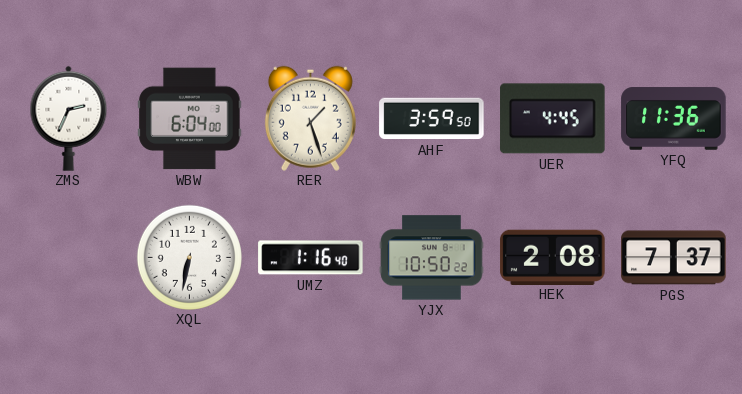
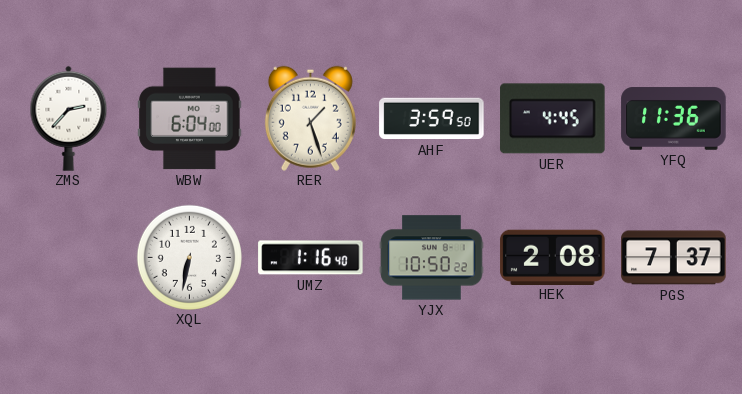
ZMS: 2:34 -> 2:37
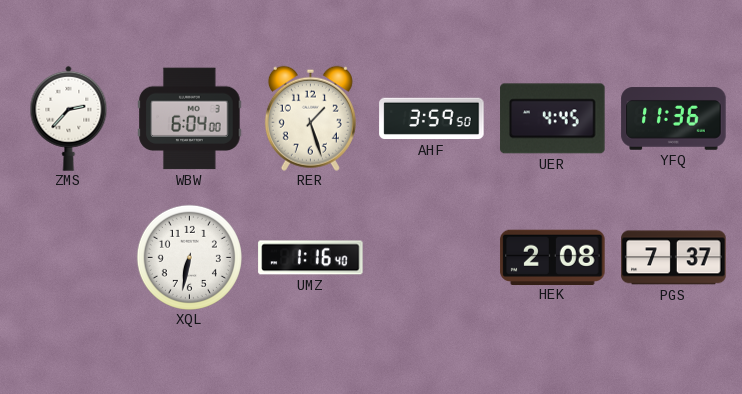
YJX: 10:50 -> none
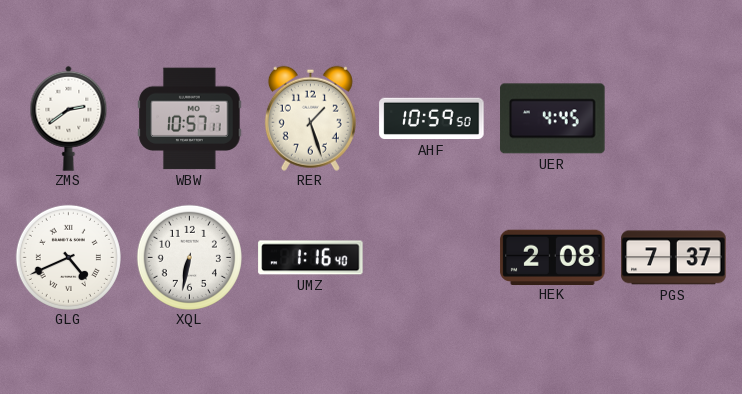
ZMS: 2:37 -> 2:39
WBW: 6:04 -> 10:57
AHF: 3:59 -> 10:59
YFQ: 11:36 -> none
GLG: none -> 4:41
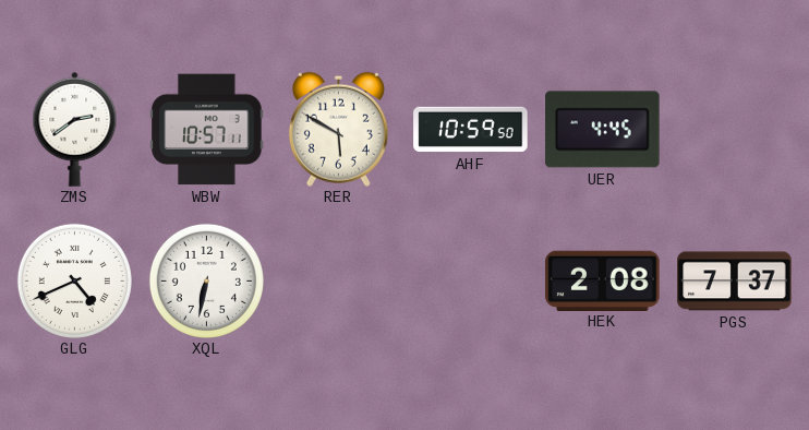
RER: 1:27 -> 5:50
UMZ: 1:16 -> none
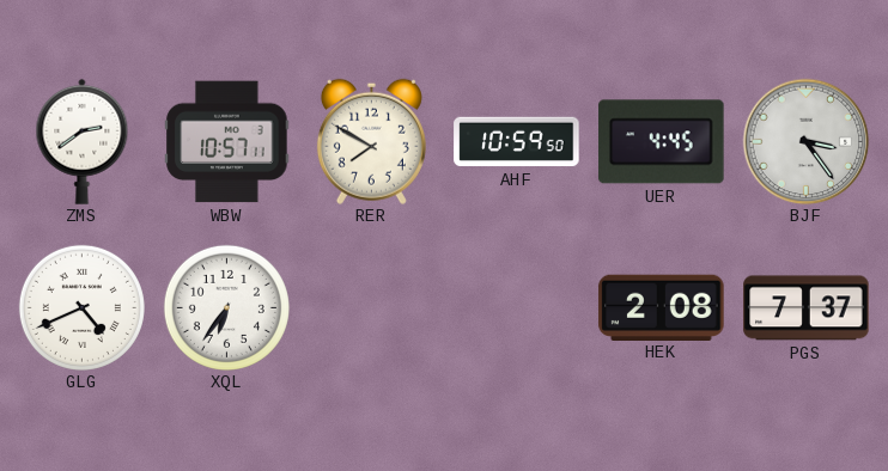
RER: 5:50 -> 7:50
BJF: none -> 3:24
XQL: 6:32 -> 6:36
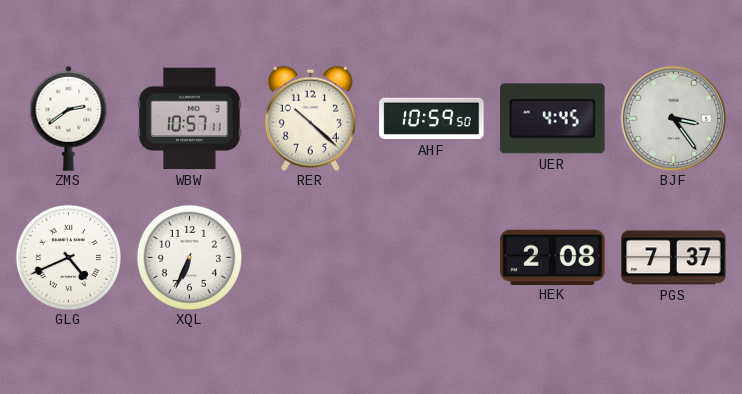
RER: 7:50 -> 10:22
XQL: 6:36 -> 6:34
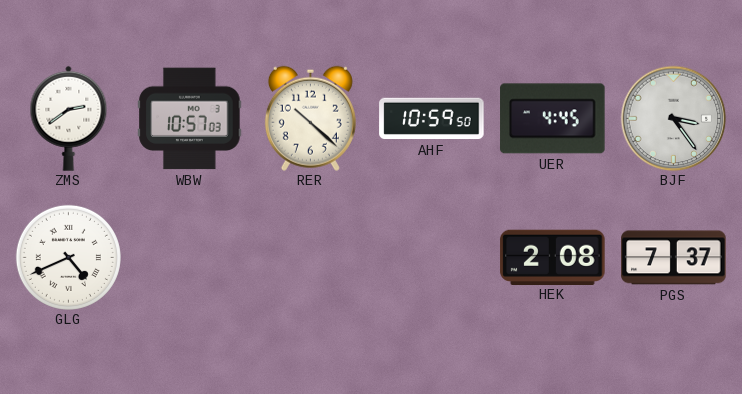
WBW: 10:57:11 -> 10:57:03
XQL: 6:34 -> none
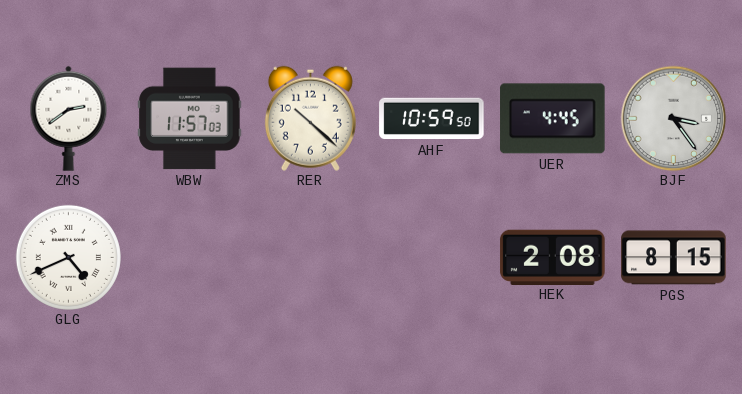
WBW: 10:57 -> 11:57
PGS: 7:37 -> 8:15
